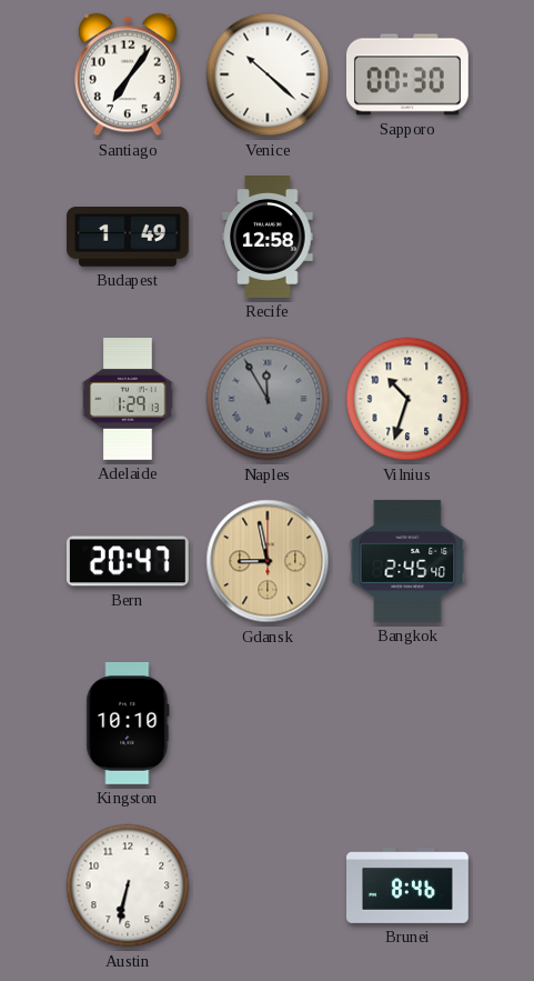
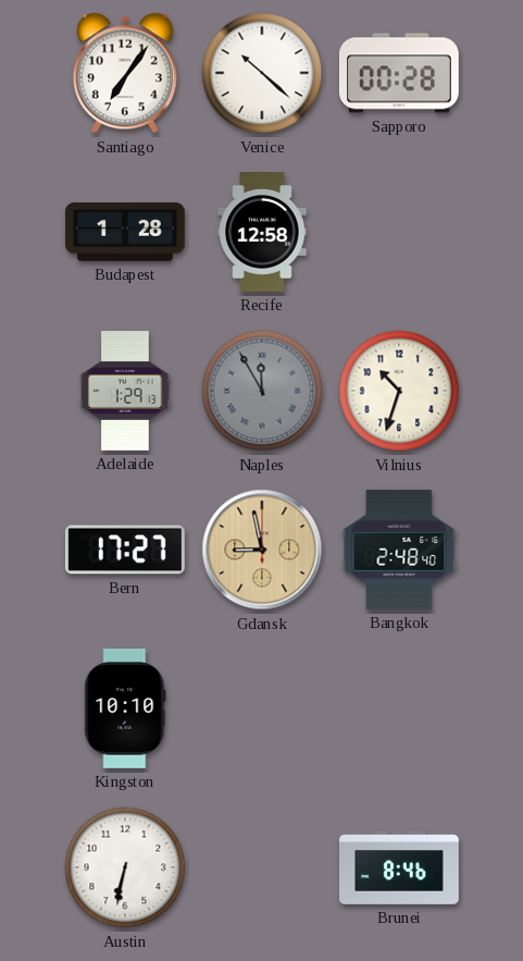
Sapporo: 00:30 -> 00:28
Budapest: 1:49 -> 1:28
Bern: 20:47 -> 17:27
Bangkok: 2:45 -> 2:48
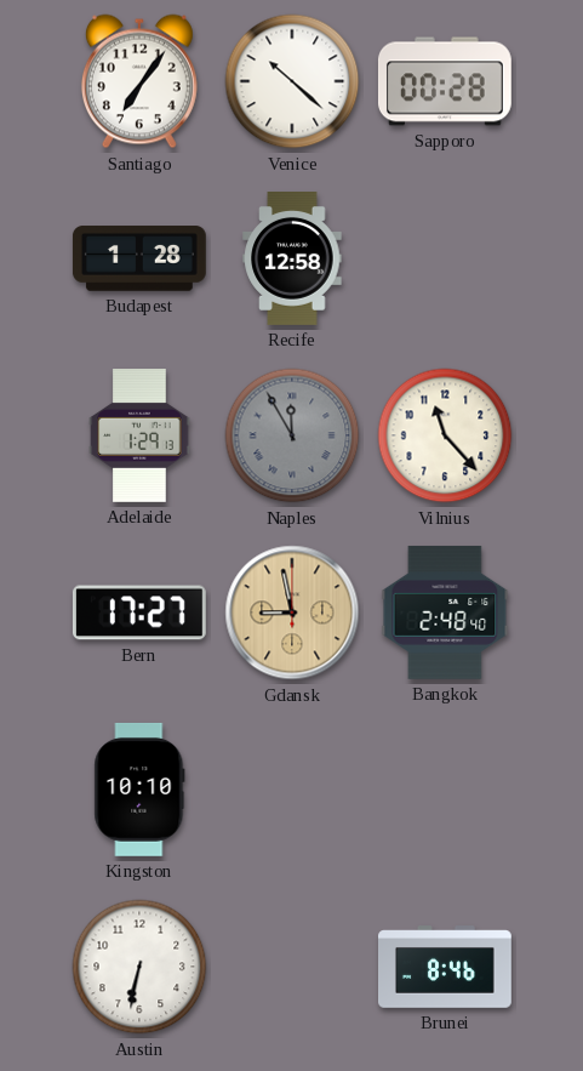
Vilnius: 10:33 -> 11:23
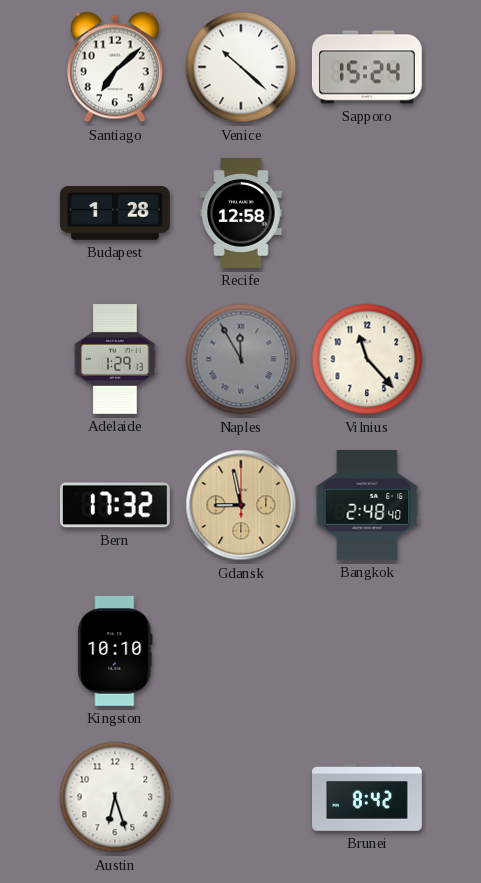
Santiago: 7:06 -> 7:08
Sapporo: 00:28 -> 15:24
Bern: 17:27 -> 17:32
Austin: 6:32 -> 6:27
Brunei: 8:46 -> 8:42
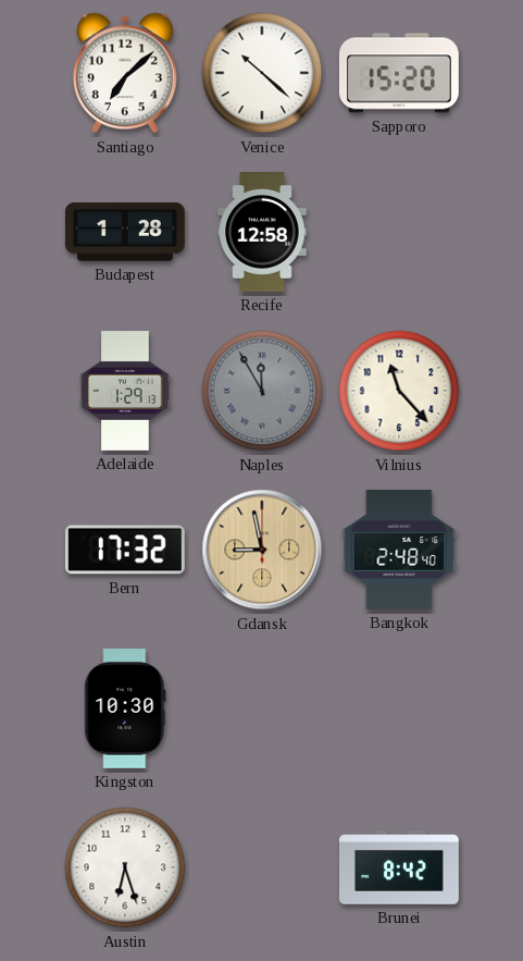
Sapporo: 15:24 -> 15:20
Kingston: 10:10 -> 10:30
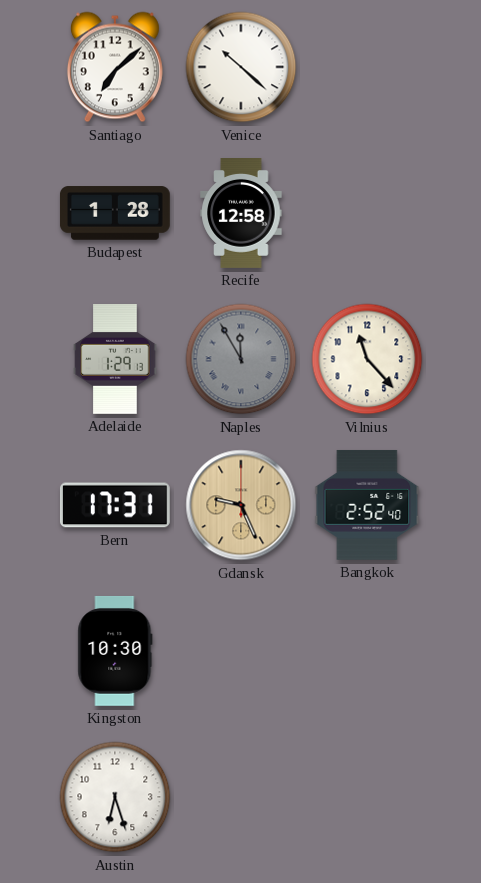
Sapporo: 15:20 -> none
Bern: 17:32 -> 17:31
Gdansk: 8:58 -> 9:26
Bangkok: 2:48 -> 2:52
Brunei: 8:42 -> none
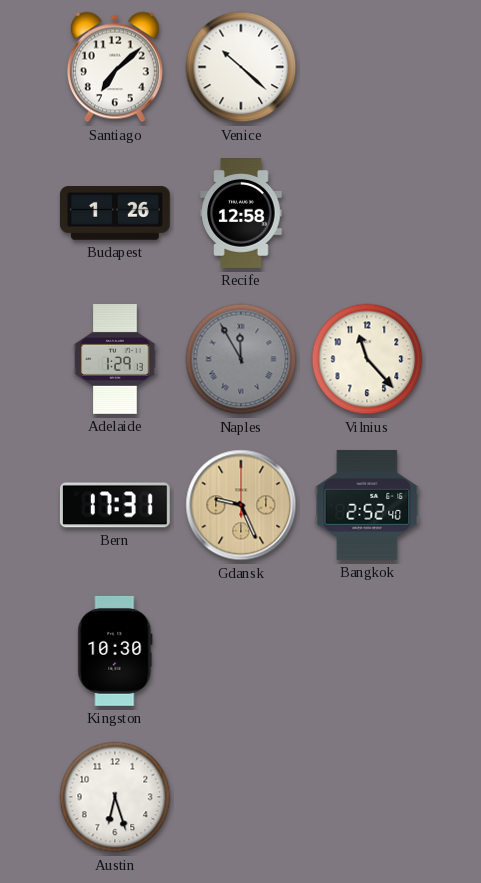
Budapest: 1:28 -> 1:26
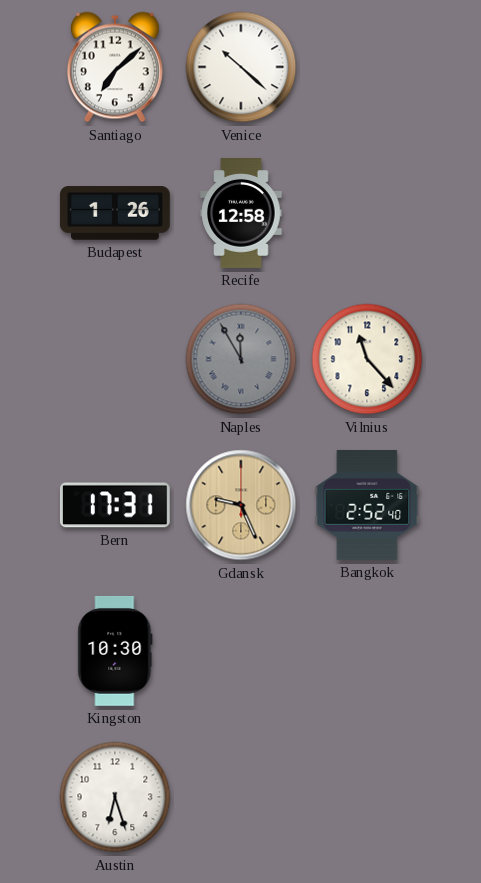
Adelaide: 1:29 -> none
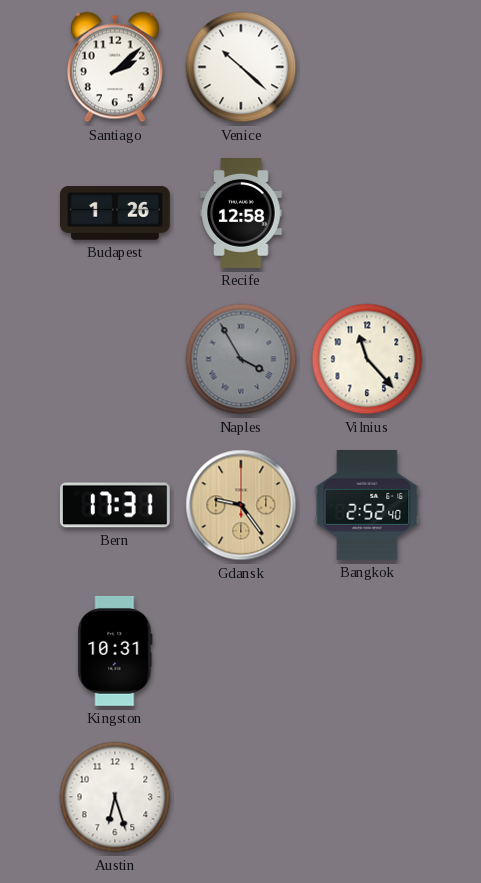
Santiago: 7:08 -> 2:08
Naples: 11:55 -> 3:55
Gdansk: 9:26 -> 9:24
Kingston: 10:30 -> 10:31
